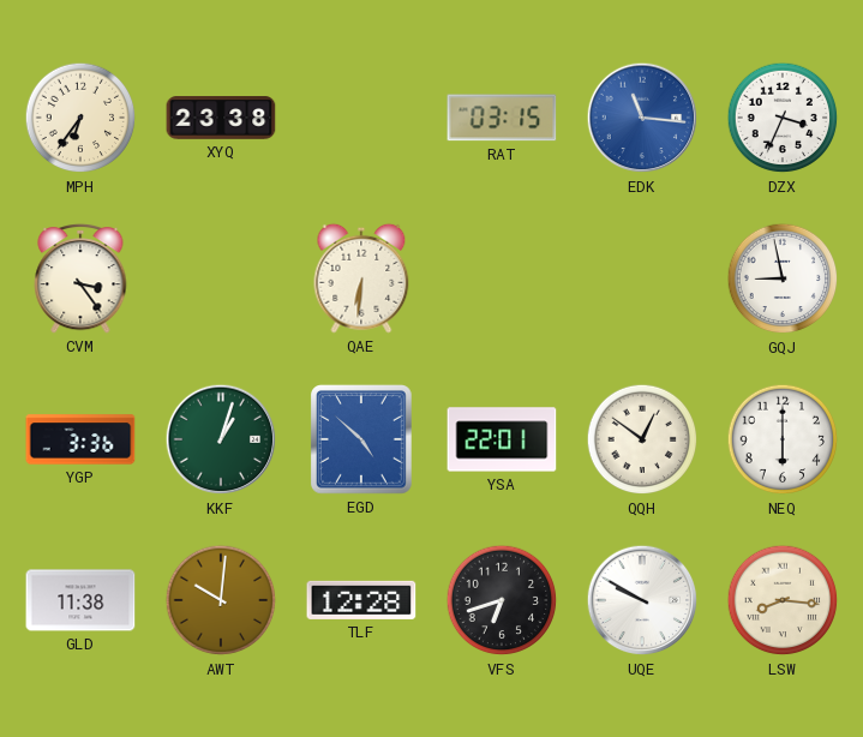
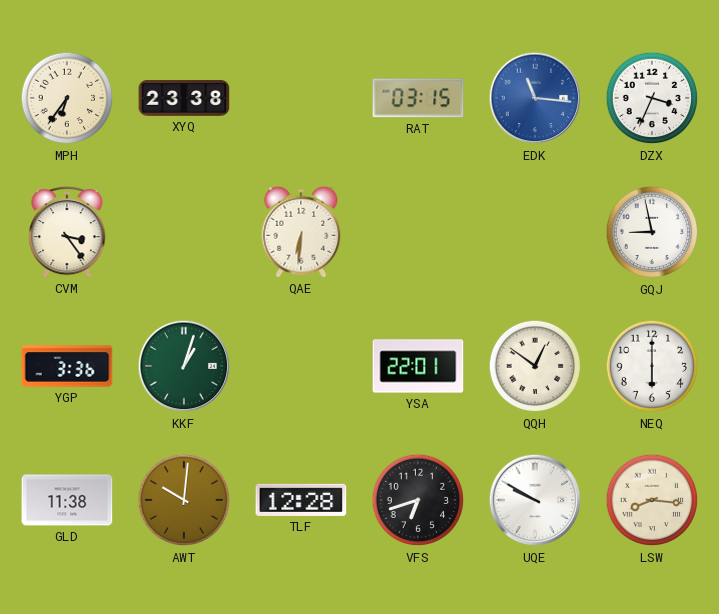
EGD: 4:52 -> none
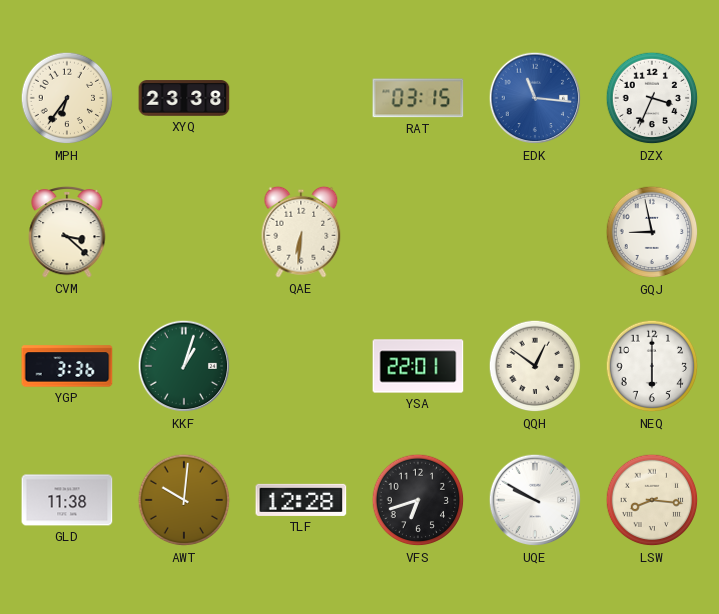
CVM: 3:24 -> 3:22
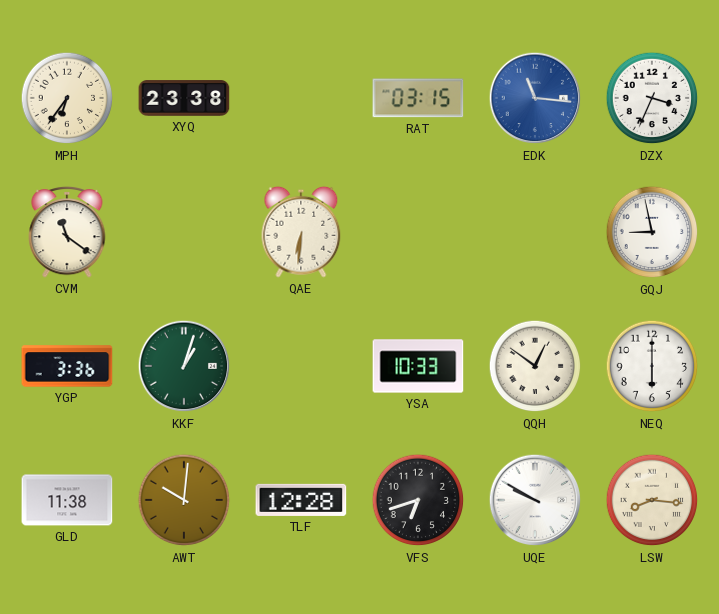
CVM: 3:22 -> 11:21
YSA: 22:01 -> 10:33
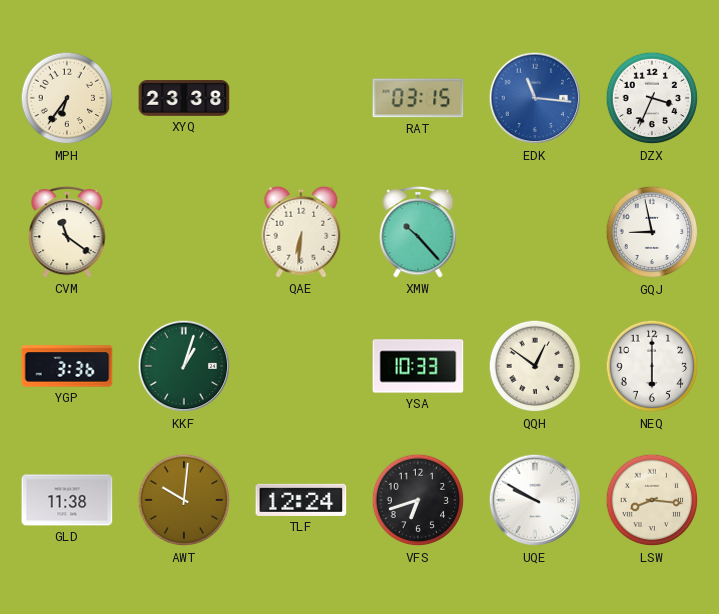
XMW: none -> 10:23
TLF: 12:28 -> 12:24
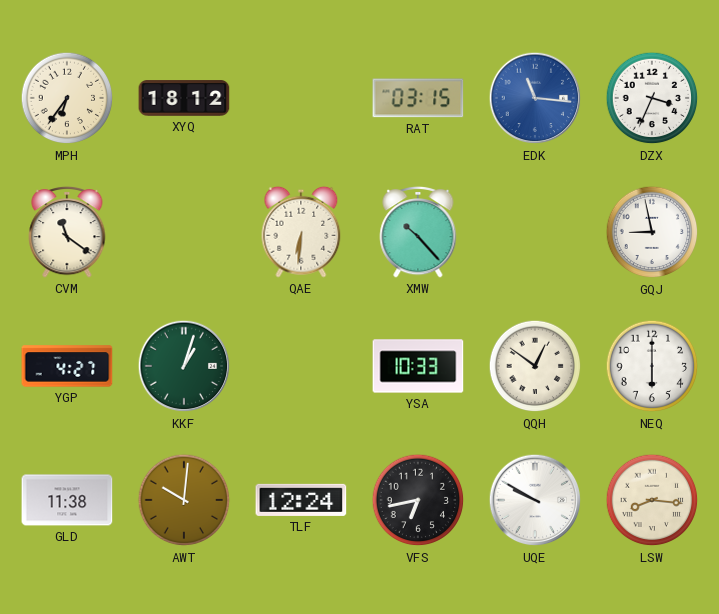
XYQ: 23:38 -> 18:12
YGP: 3:36 -> 4:27
VFS: 6:42 -> 6:43
